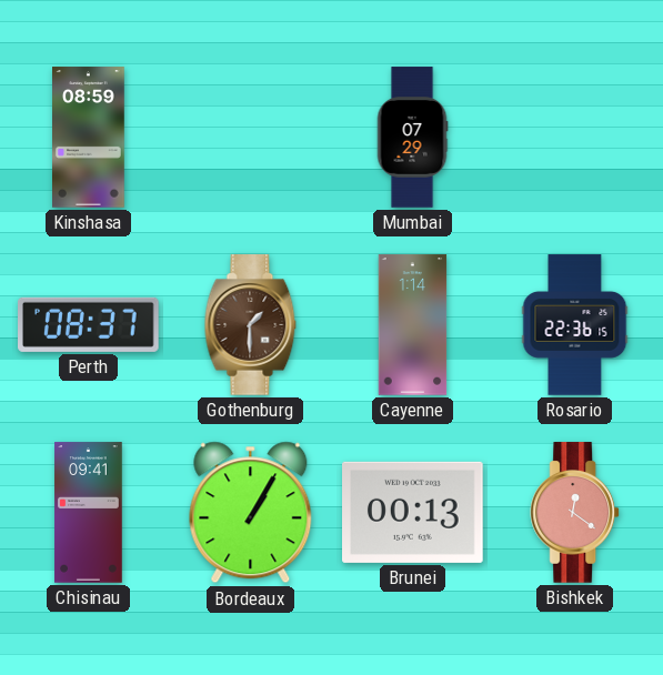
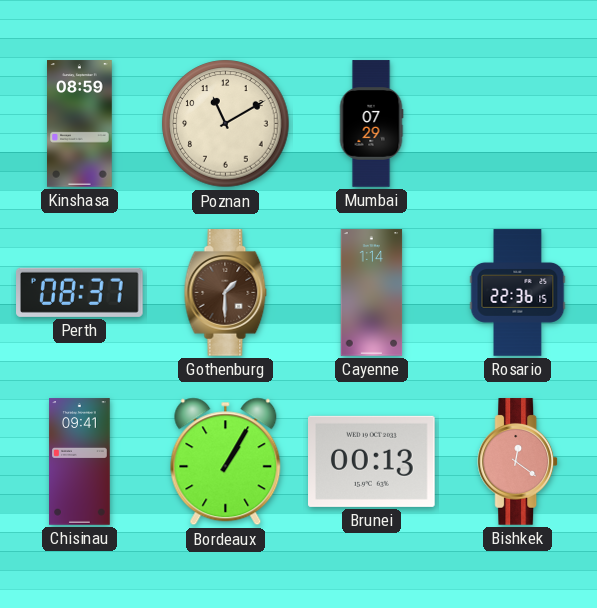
Poznan: none -> 11:10
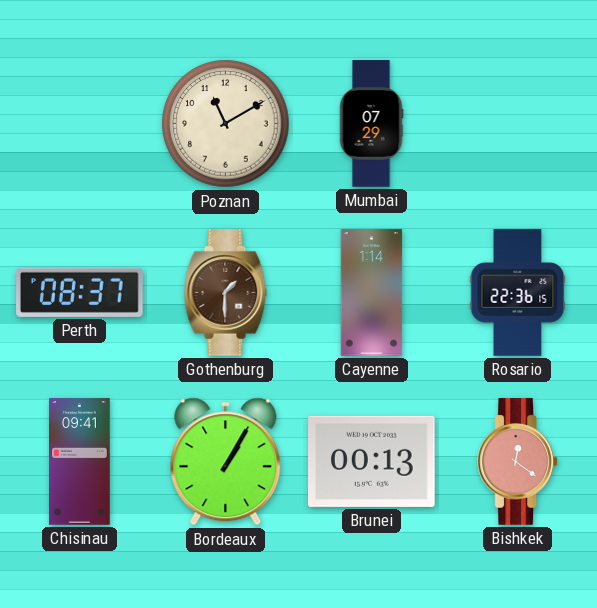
Kinshasa: 08:59 -> none
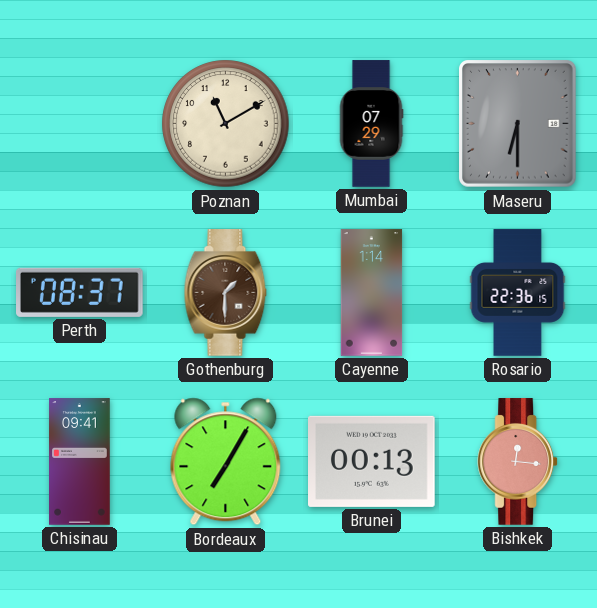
Maseru: none -> 6:30
Bordeaux: 1:05 -> 7:05
Bishkek: 12:21 -> 12:16
